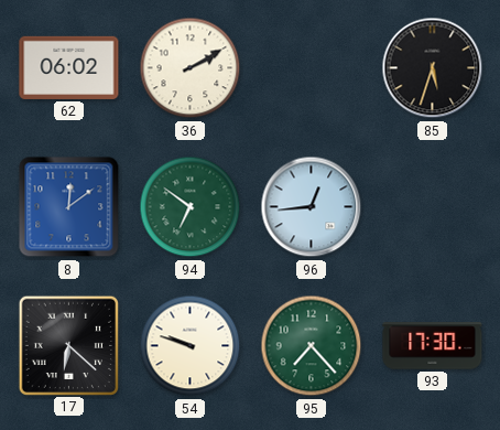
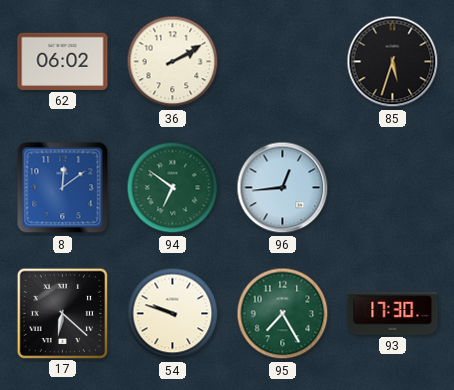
95: 7:23 -> 7:25
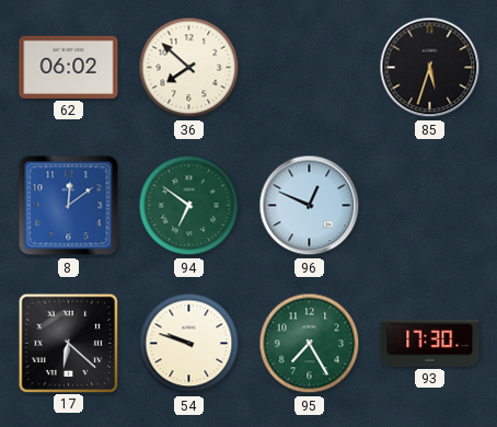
36: 2:10 -> 7:52
96: 12:44 -> 12:49
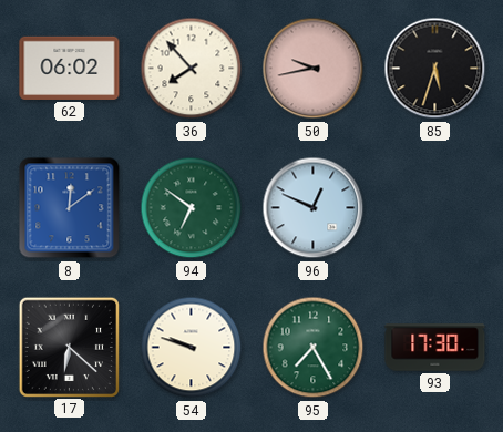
36: 7:52 -> 7:53
50: none -> 9:43
